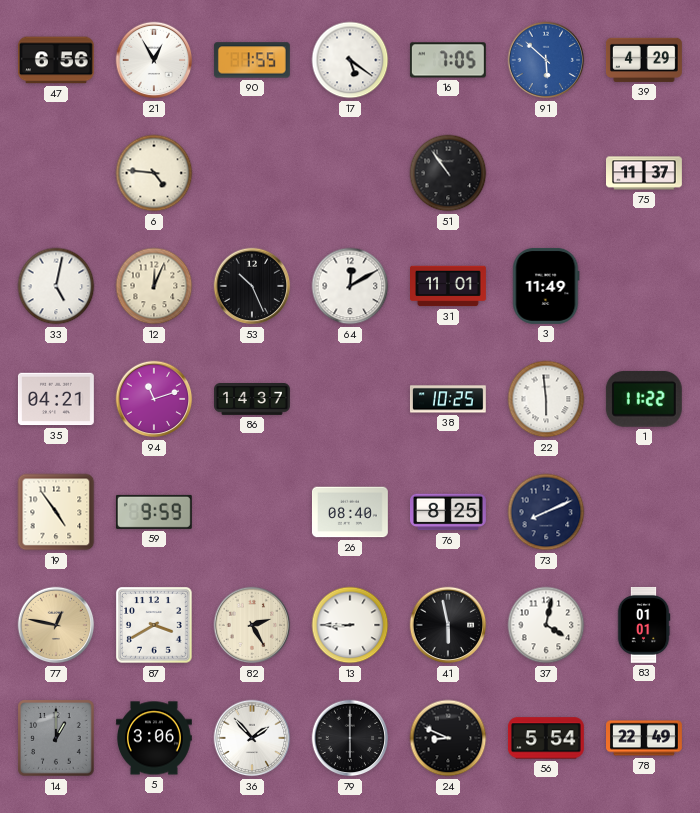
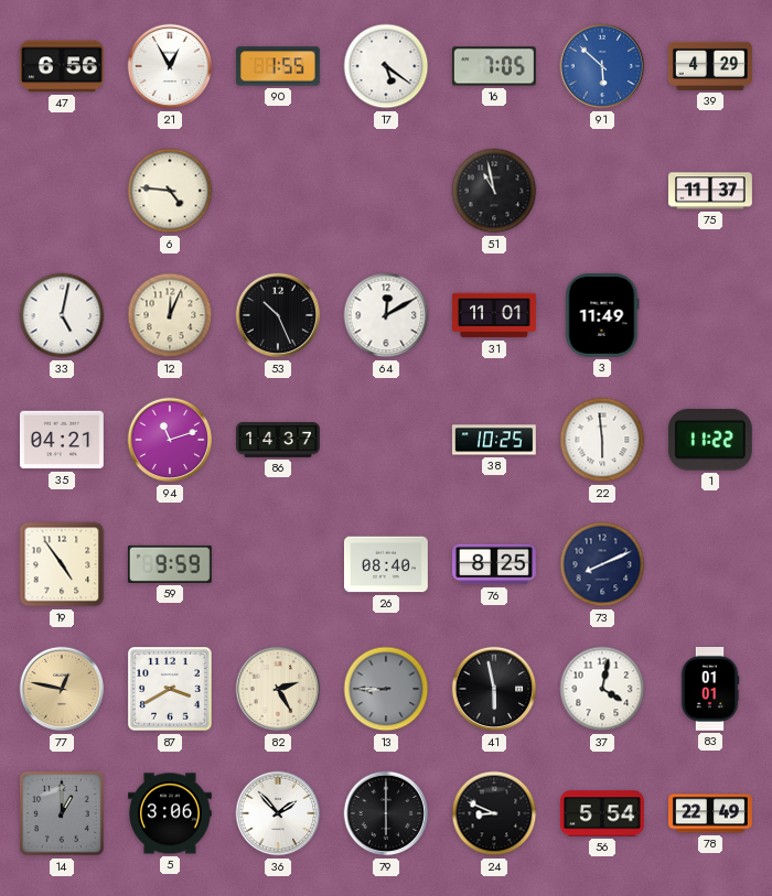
51: 10:54 -> 10:58
13 dial: white -> grey
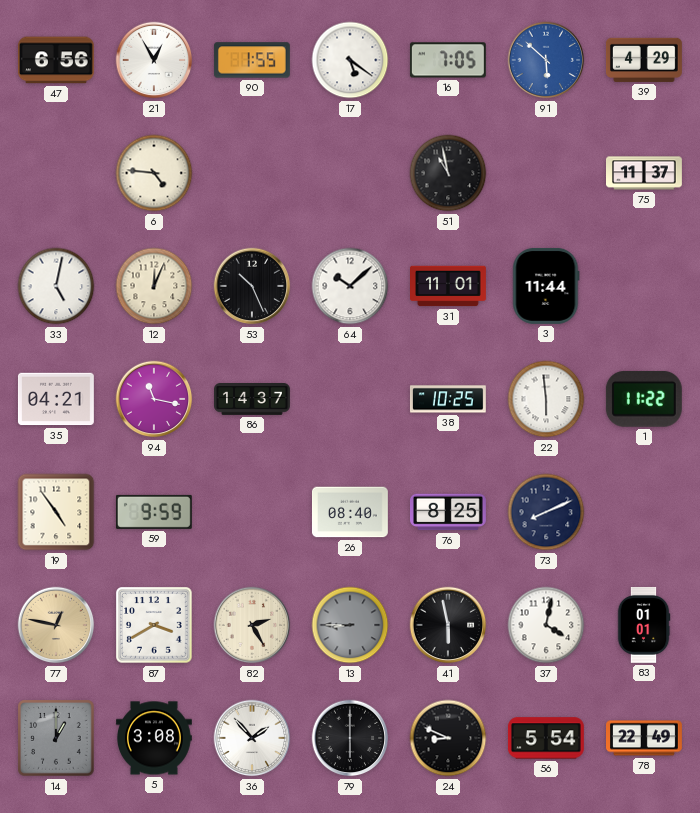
64: 12:10 -> 10:08
3: 11:49 -> 11:44
94: 11:12 -> 11:17
5: 3:06 -> 3:08
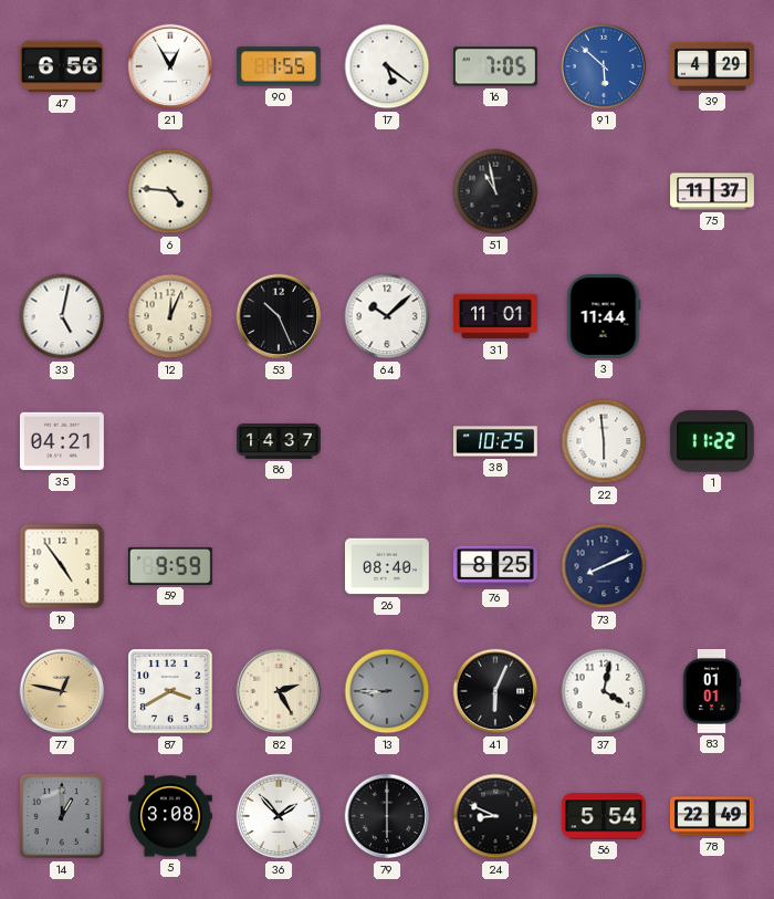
94: 11:17 -> none
41: 5:58 -> 6:04
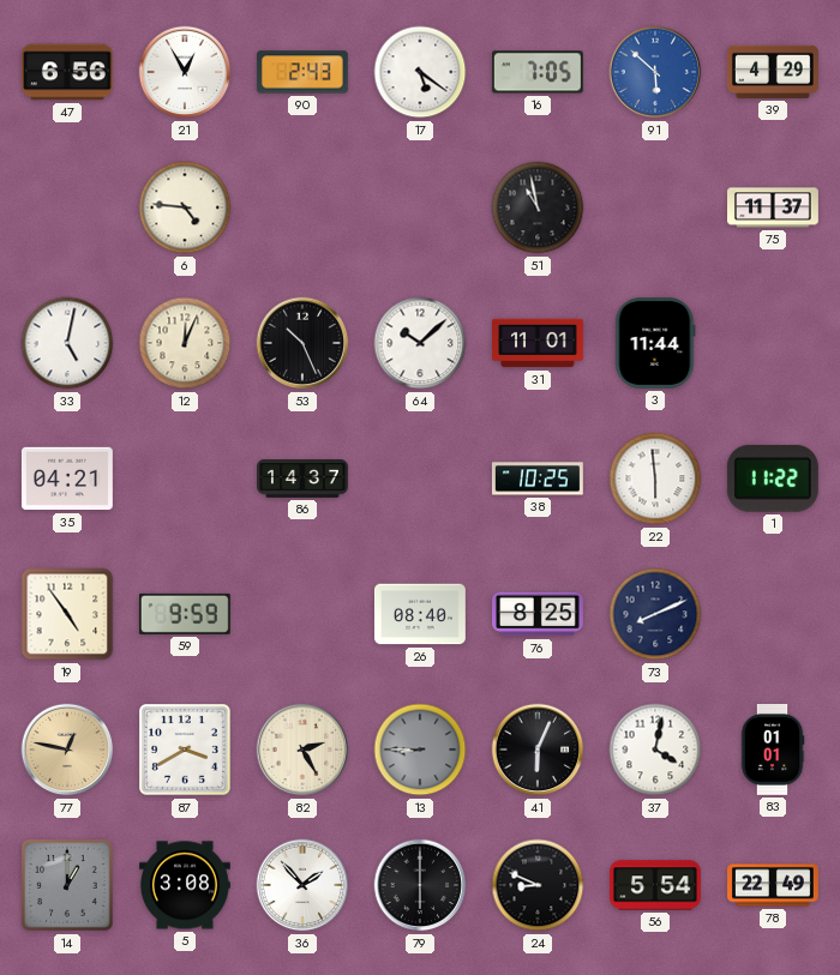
90: 1:55 -> 2:43
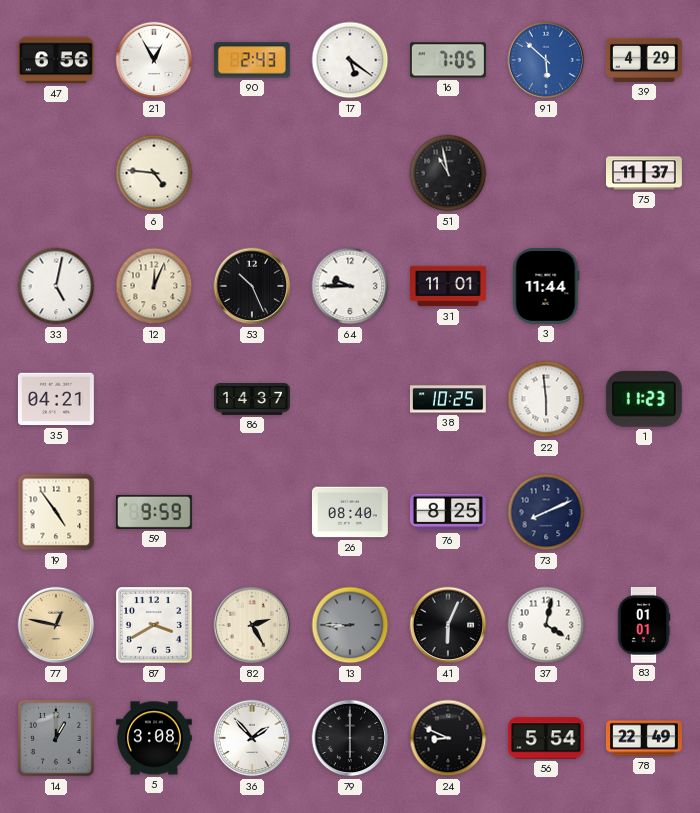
64: 10:08 -> 9:45
1: 11:22 -> 11:23
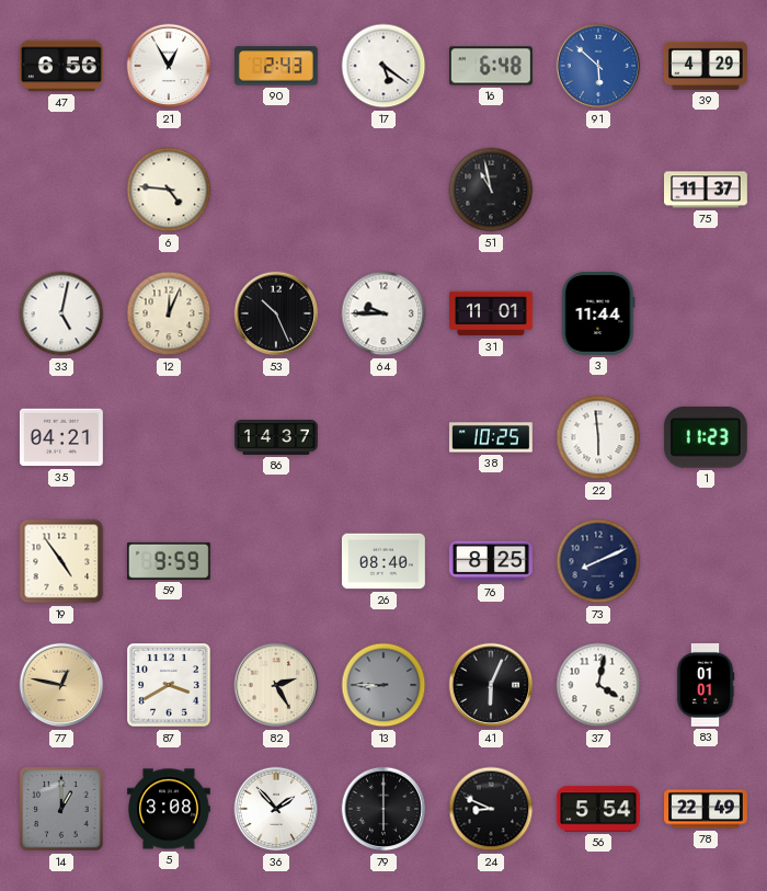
16: 7:05 -> 6:48
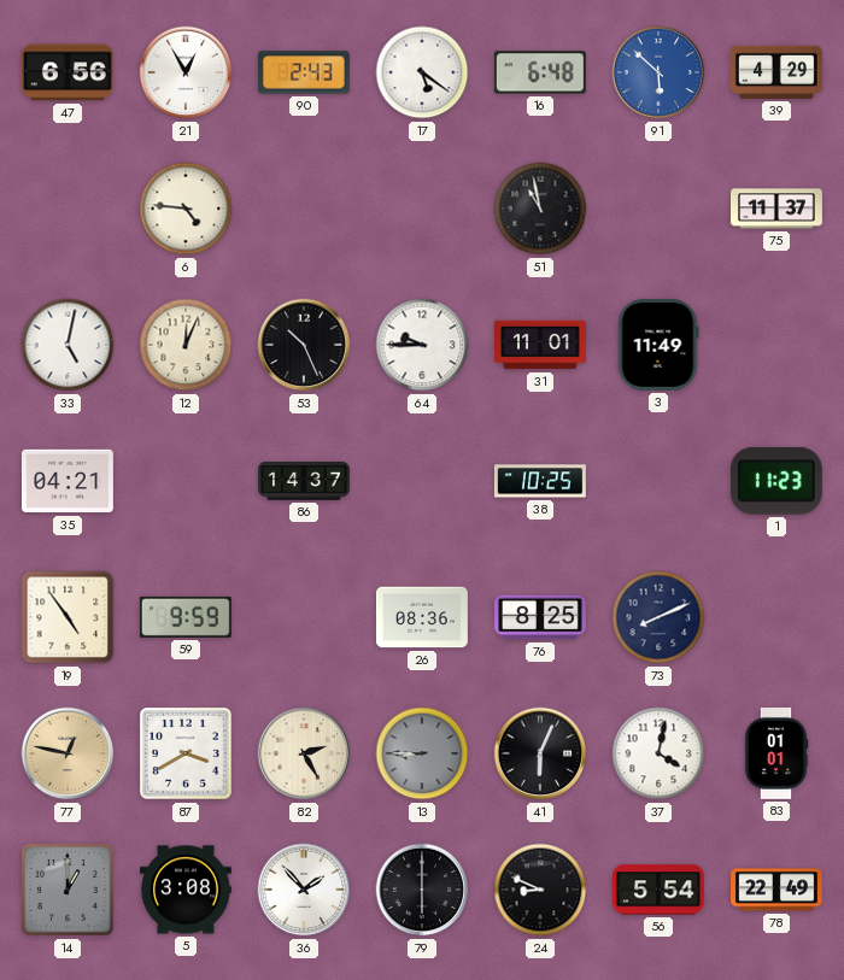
3: 11:44 -> 11:49
22: 5:59 -> none
26: 08:40 -> 08:36
